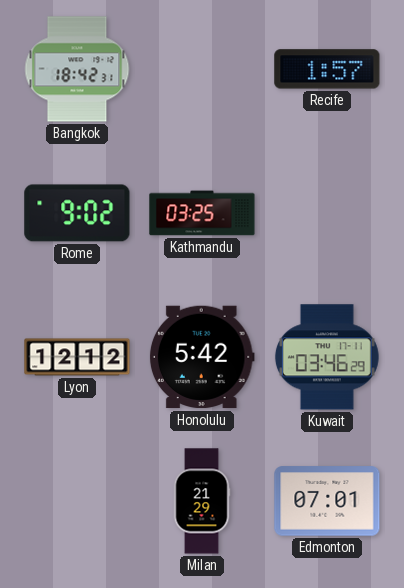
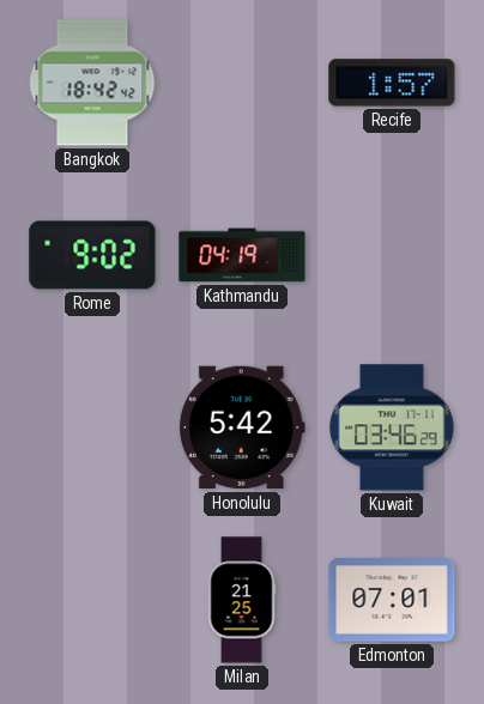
Bangkok: 18:42:31 -> 18:42:42
Kathmandu: 03:25 -> 04:19
Lyon: 12:12 -> none
Milan: 21:29 -> 21:25
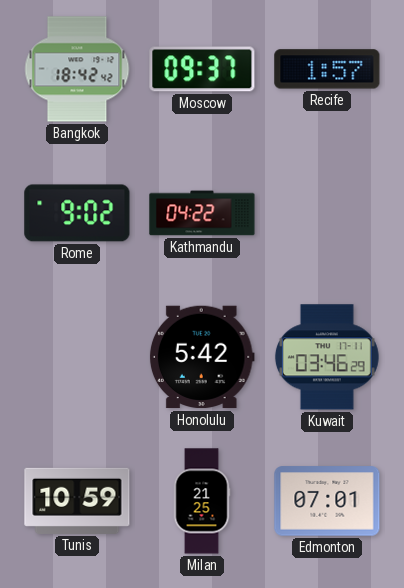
Moscow: none -> 09:37
Kathmandu: 04:19 -> 04:22
Tunis: none -> 10:59
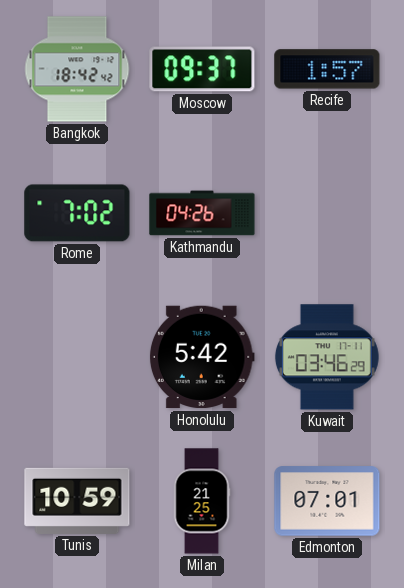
Rome: 9:02 -> 7:02
Kathmandu: 04:22 -> 04:26
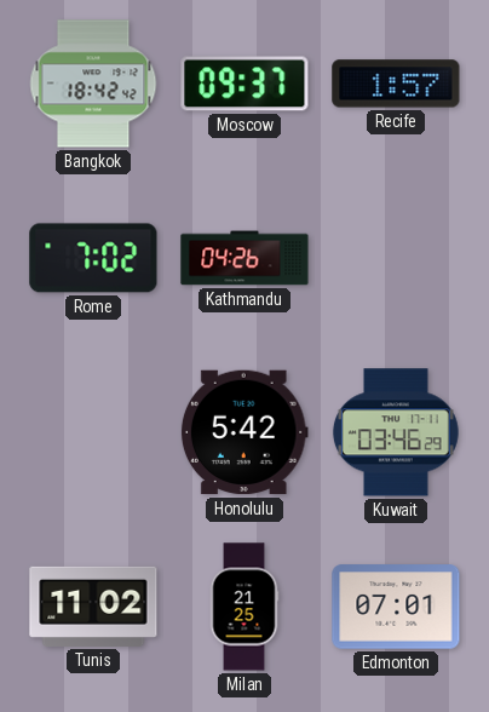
Tunis: 10:59 -> 11:02
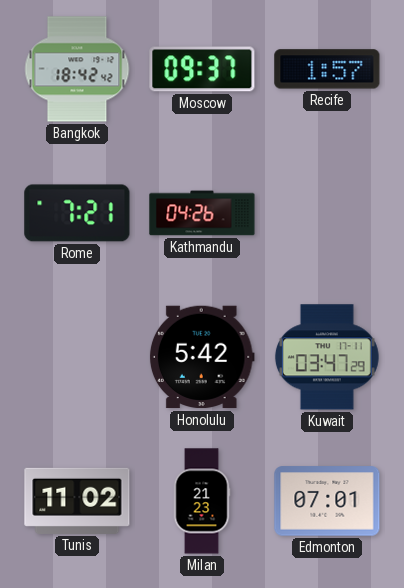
Rome: 7:02 -> 7:21
Kuwait: 03:46 -> 03:47
Milan: 21:25 -> 21:23
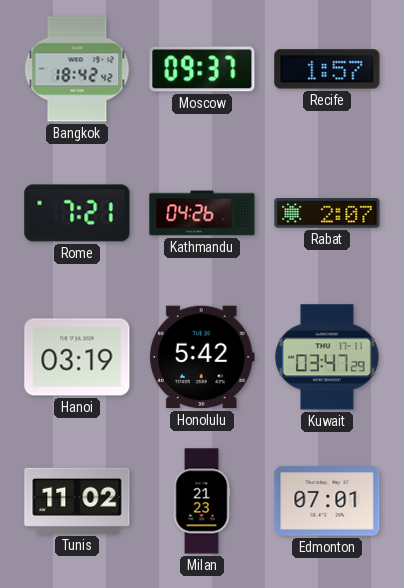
Rabat: none -> 2:07
Hanoi: none -> 03:19
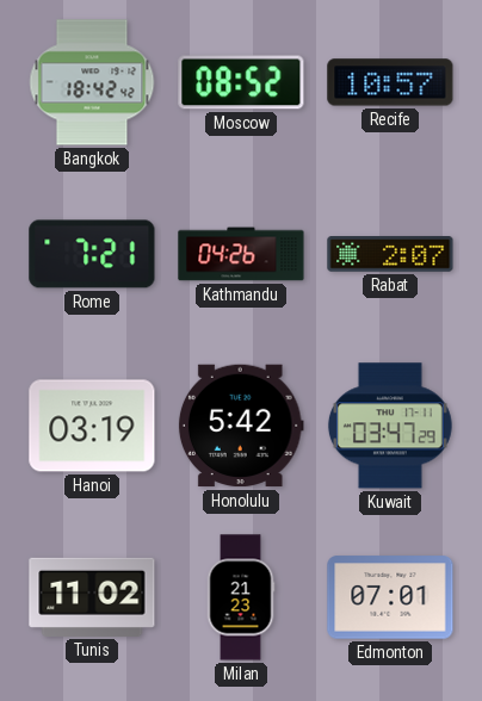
Moscow: 09:37 -> 08:52
Recife: 1:57 -> 10:57
